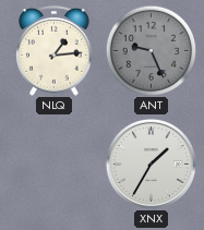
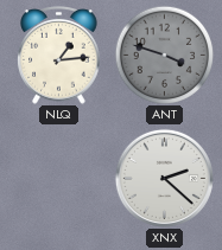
ANT: 9:26 -> 3:48
XNX: 1:35 -> 2:22
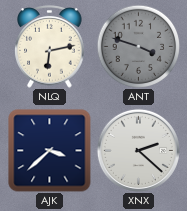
NLQ: 1:14 -> 6:13
AJK: none -> 3:38
